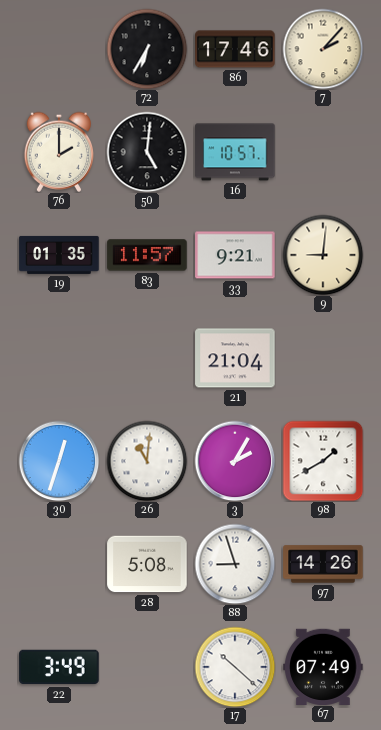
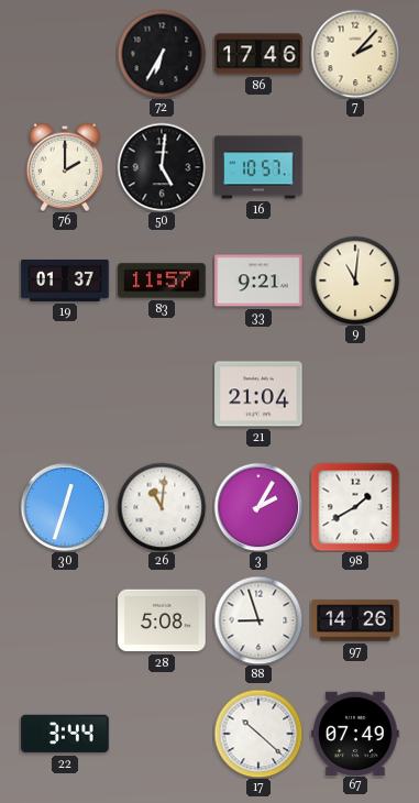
19: 01:35 -> 01:37
9: 9:01 -> 11:01
22: 3:49 -> 3:44
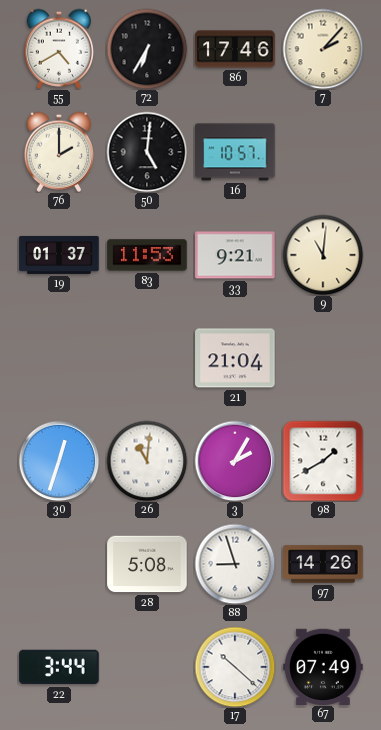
55: none -> 4:40
83: 11:57 -> 11:53
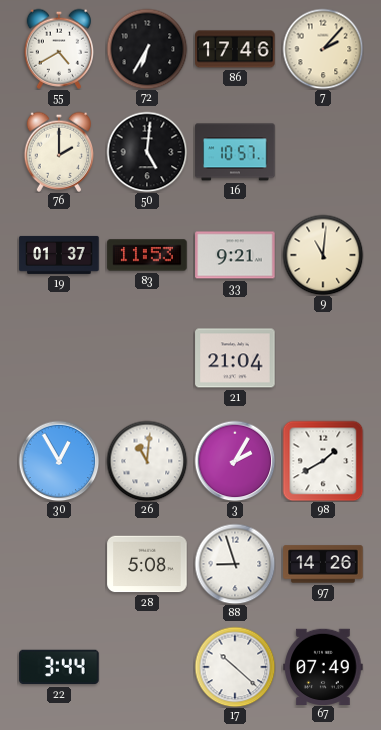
30: 12:33 -> 12:55
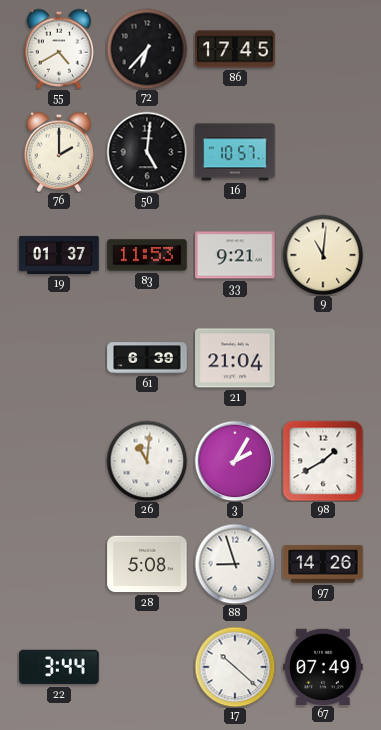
72: 6:35 -> 6:37
86: 17:46 -> 17:45
7: 2:07 -> none
61: none -> 6:39
30: 12:55 -> none
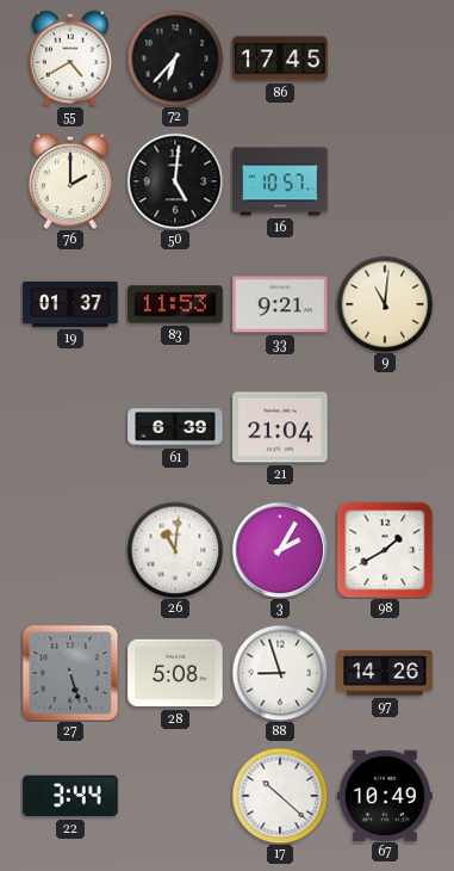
27: none -> 5:27
67: 07:49 -> 10:49
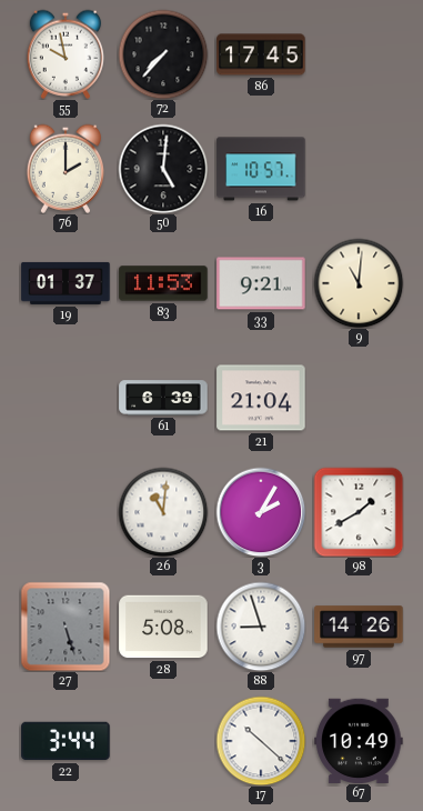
55: 4:40 -> 9:58
72: 6:37 -> 7:37
